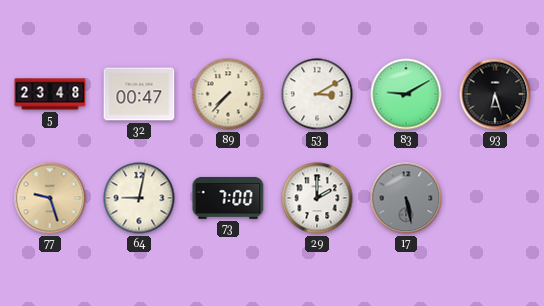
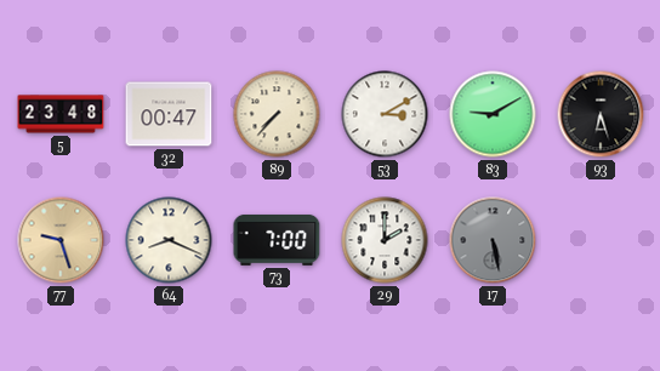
64: 9:02 -> 8:19
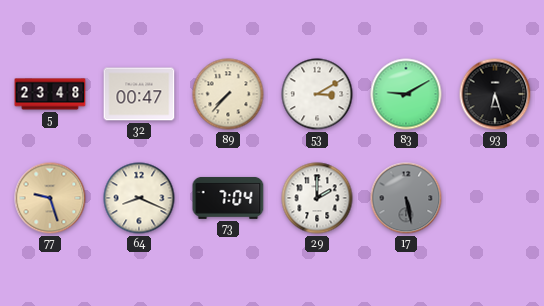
73: 7:00 -> 7:04
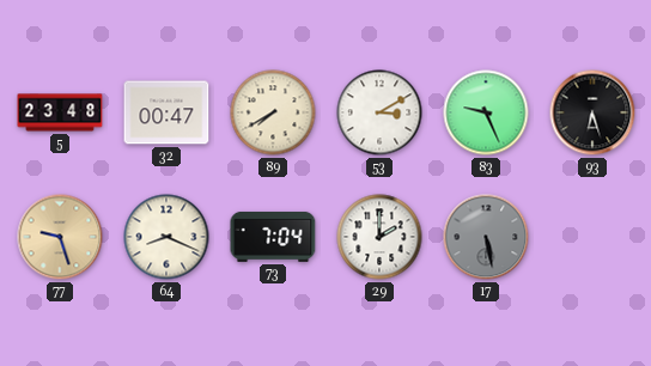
89: 7:37 -> 7:40
83: 9:10 -> 9:26
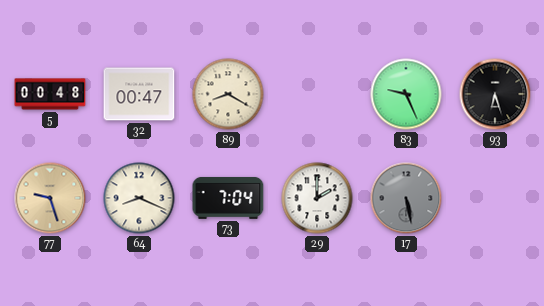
5: 23:48 -> 00:48
89: 7:40 -> 8:20
53: 3:10 -> none
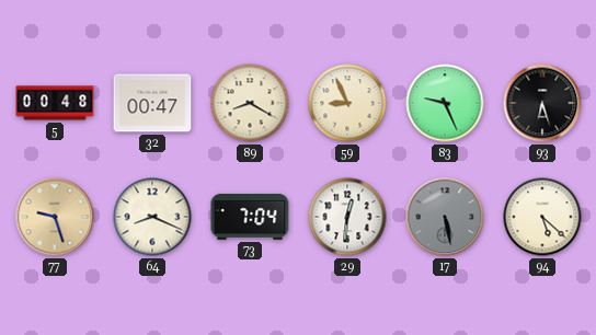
59: none -> 8:56
29: 2:00 -> 12:31
94: none -> 5:22
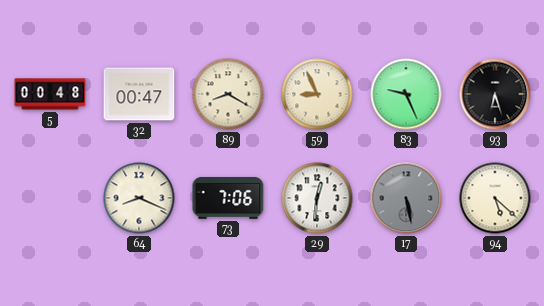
77: 9:27 -> none
73: 7:04 -> 7:06
